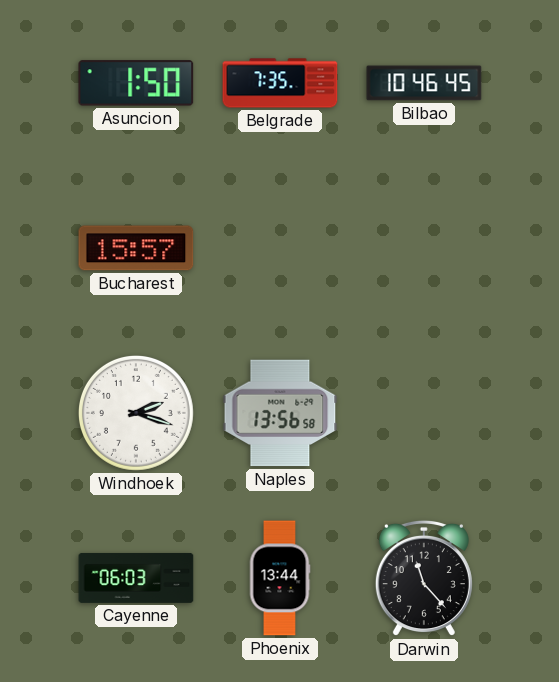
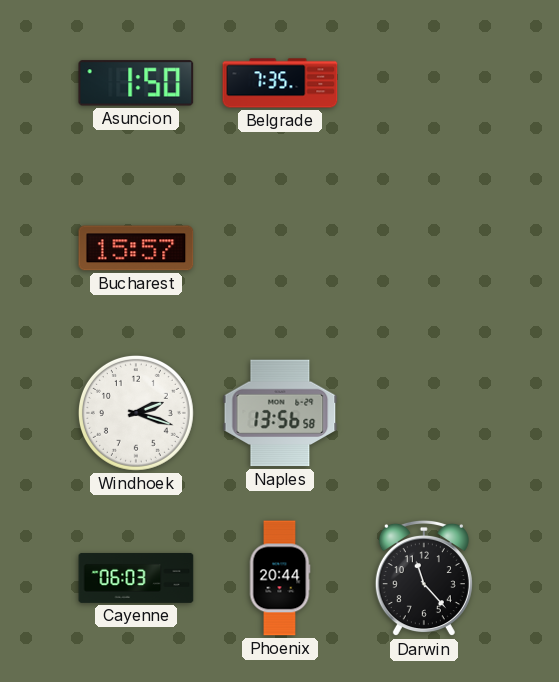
Bilbao: 10:46 -> none
Phoenix: 13:44 -> 20:44
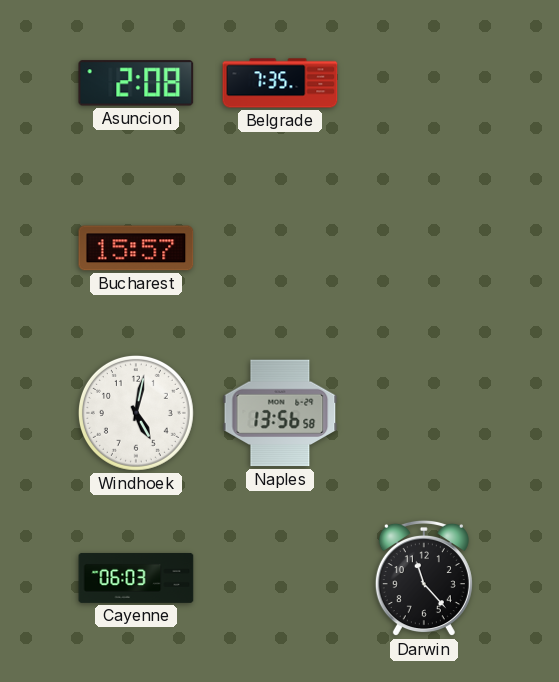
Asuncion: 1:50 -> 2:08
Windhoek: 2:18 -> 5:02
Phoenix: 20:44 -> none
